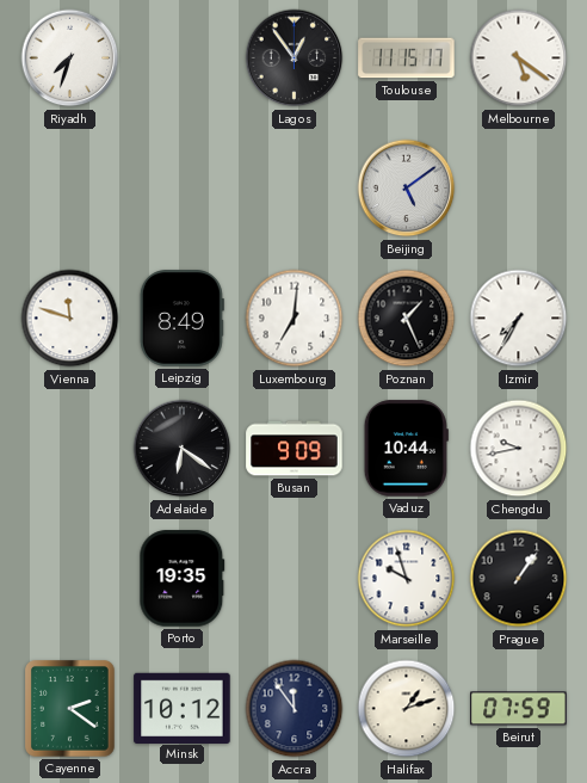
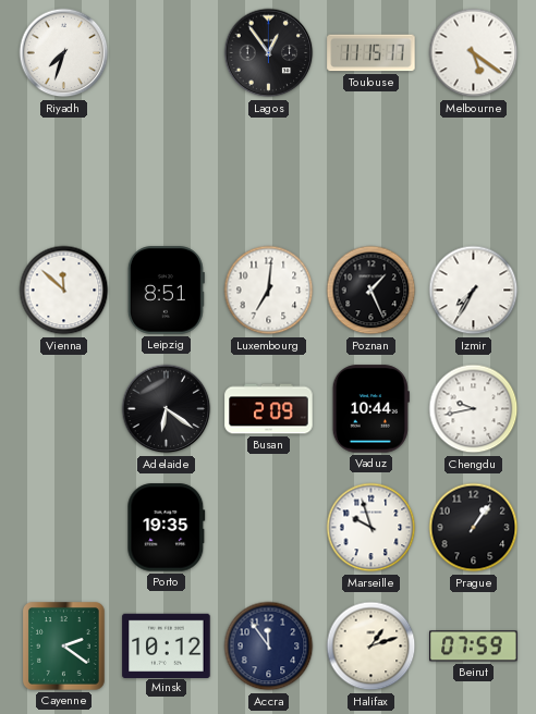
Beijing: 5:09 -> none
Vienna: 11:48 -> 11:52
Leipzig: 8:49 -> 8:51
Busan: 9:09 -> 2:09
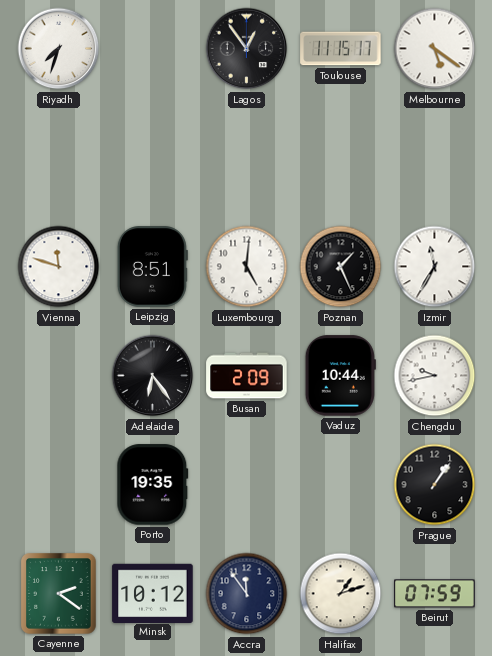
Vienna: 11:52 -> 11:48
Luxembourg: 7:01 -> 5:01
Izmir: 7:35 -> 11:35
Adelaide: 6:21 -> 6:24
Marseille: 9:57 -> none
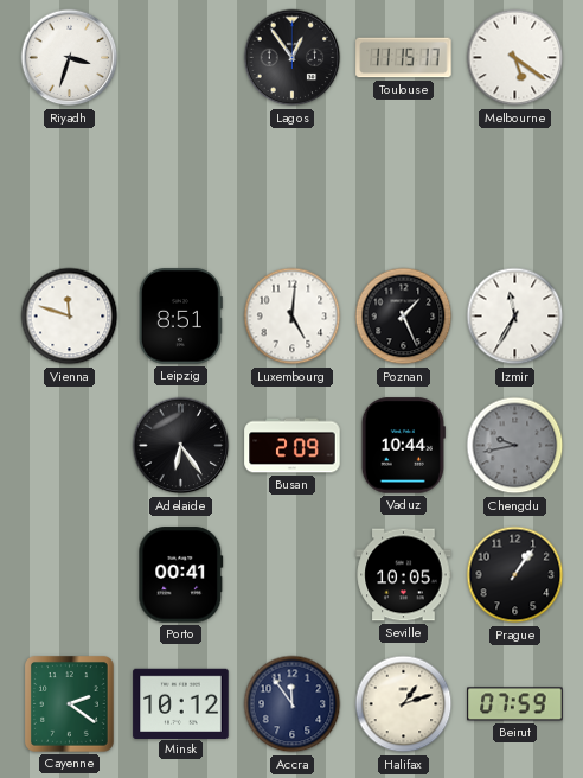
Riyadh: 7:33 -> 3:33
Chengdu dial: white -> grey
Porto: 19:35 -> 00:41
Seville: none -> 10:05
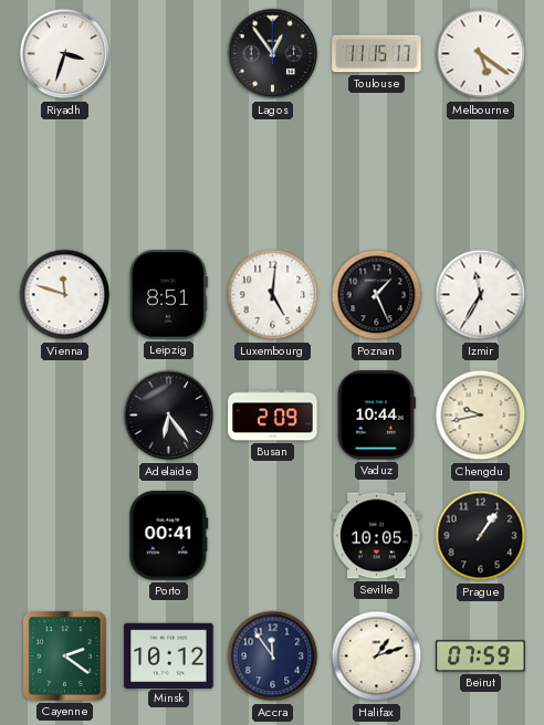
Chengdu dial: grey -> cream
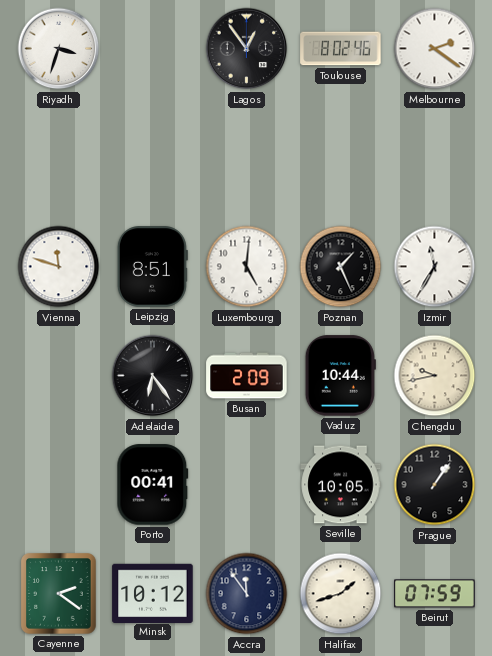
Toulouse: 11:15 -> 8:02
Melbourne: 5:21 -> 2:21
Halifax: 1:12 -> 1:42
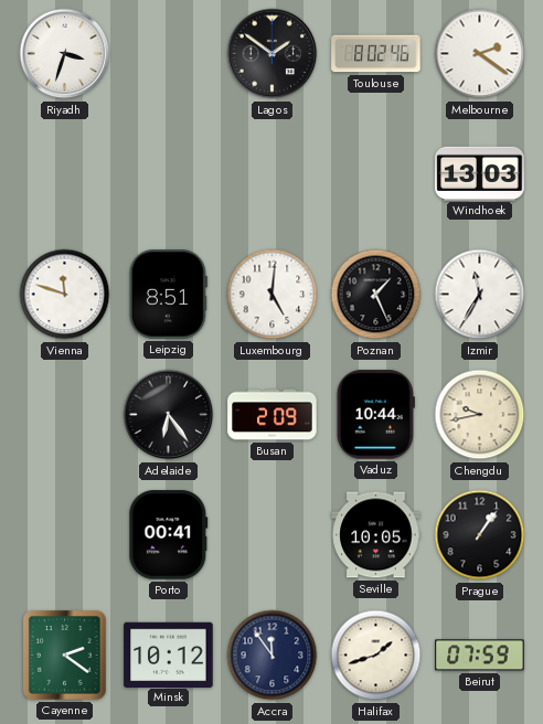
Lagos: 12:54 -> 1:51
Windhoek: none -> 13:03
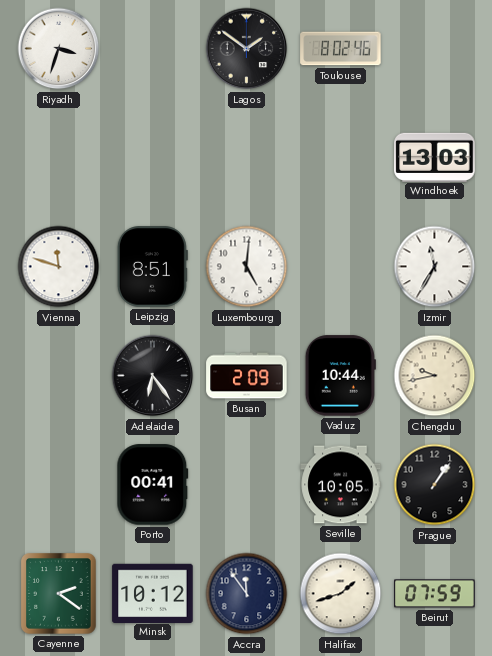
Melbourne: 2:21 -> none
Poznan: 1:26 -> none
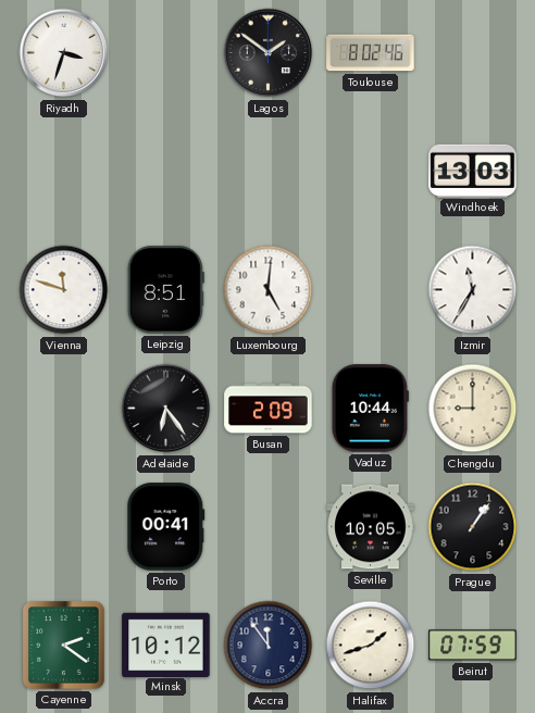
Chengdu: 9:43 -> 9:00
